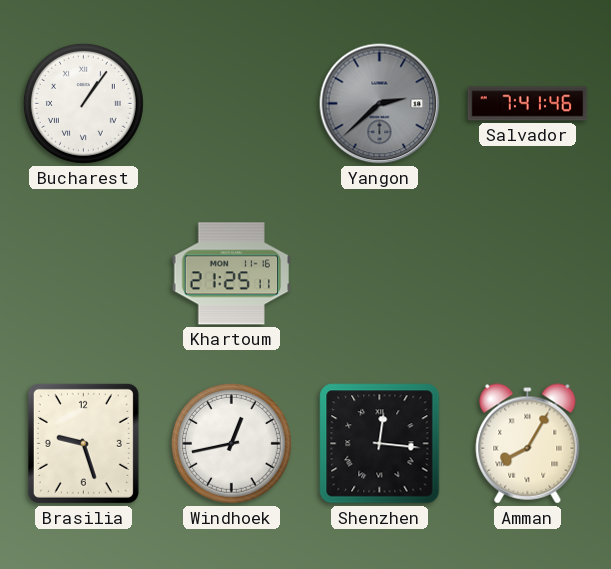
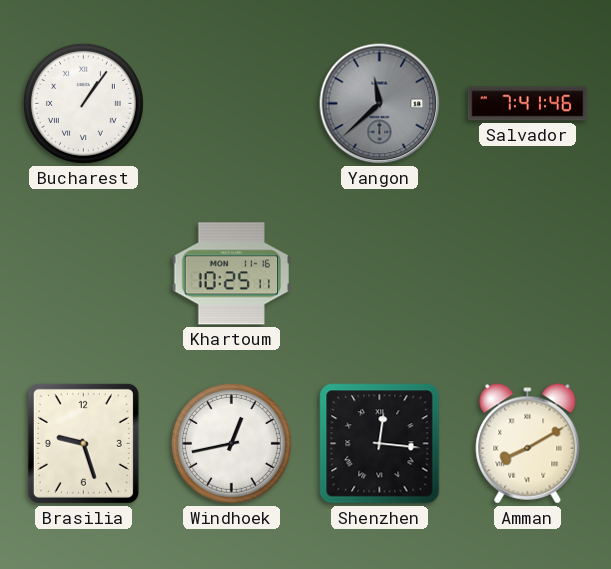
Yangon: 2:38 -> 11:38
Khartoum: 21:25 -> 10:25
Amman: 8:05 -> 8:10
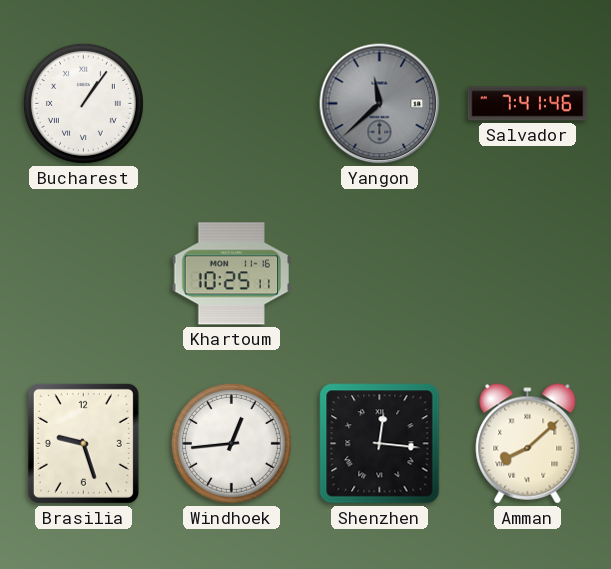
Windhoek: 12:43 -> 12:44
Amman: 8:10 -> 8:08
